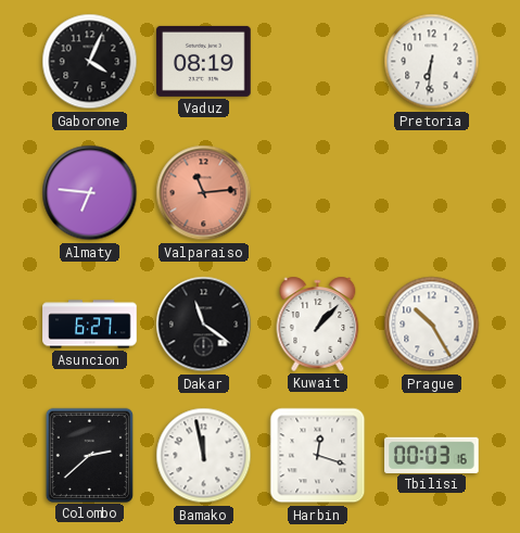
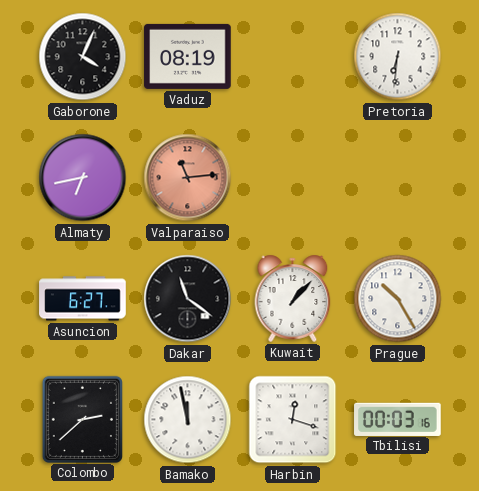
Almaty: 6:46 -> 6:43
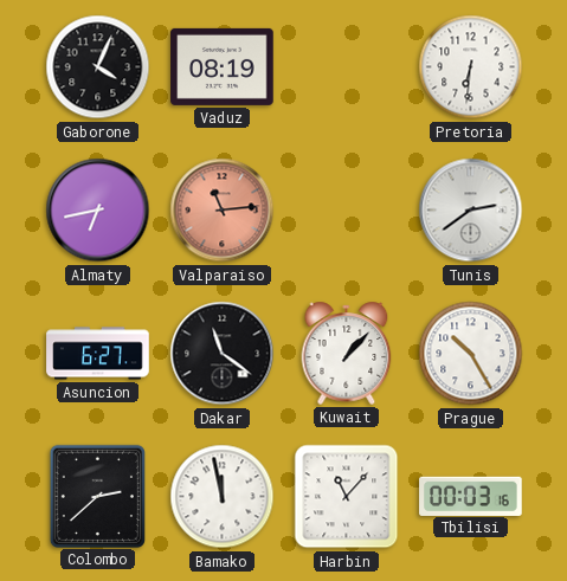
Tunis: none -> 2:39
Harbin: 12:18 -> 11:07
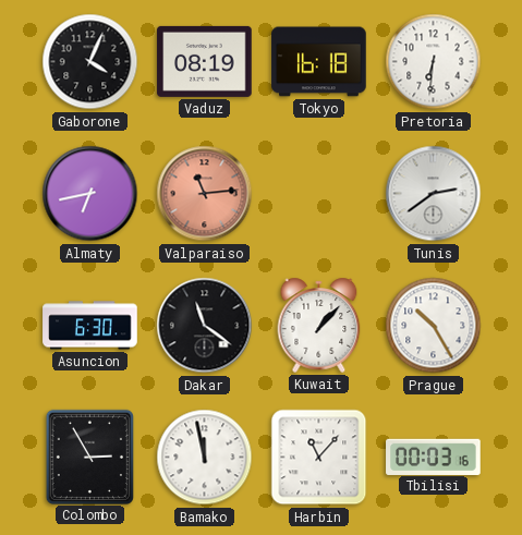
Tokyo: none -> 16:18
Asuncion: 6:27 -> 6:30
Colombo: 2:38 -> 2:55
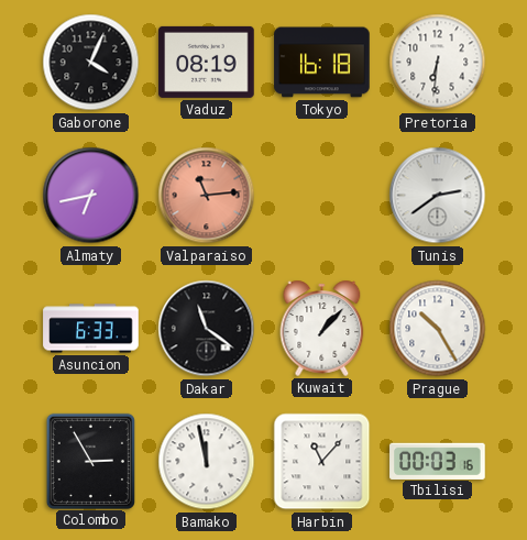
Asuncion: 6:30 -> 6:33
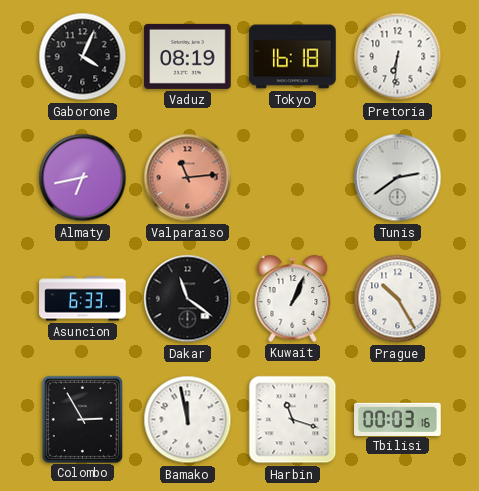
Kuwait: 1:07 -> 1:04
Harbin: 11:07 -> 11:18
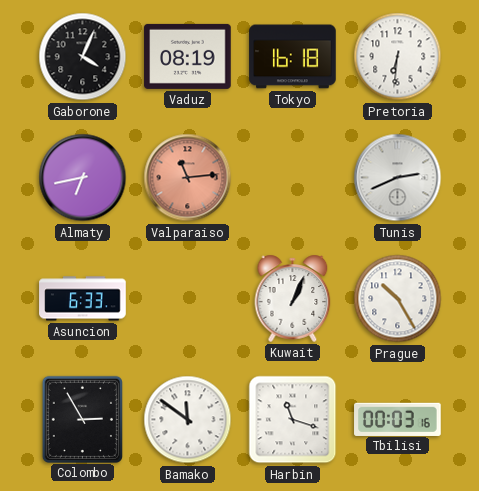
Tunis: 2:39 -> 2:41
Dakar: 11:21 -> none
Bamako: 11:58 -> 11:51
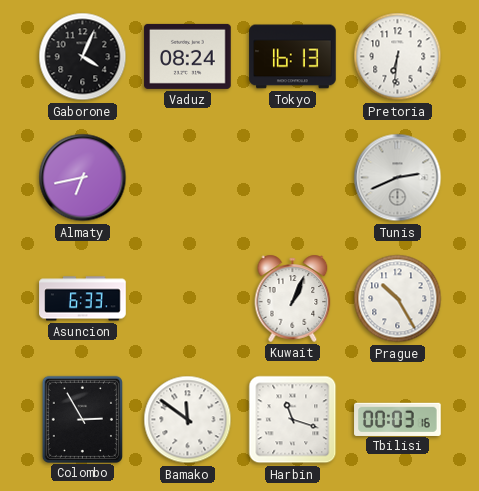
Vaduz: 08:19 -> 08:24
Tokyo: 16:18 -> 16:13
Valparaiso: 11:14 -> none
